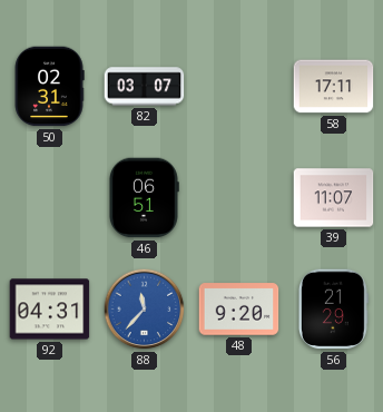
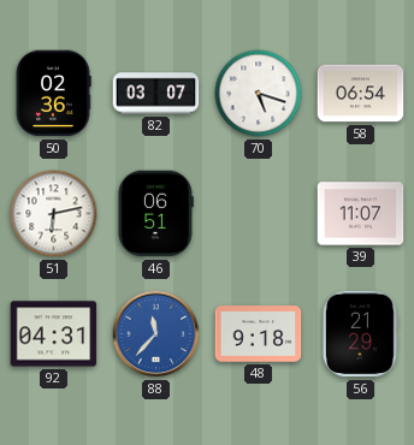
50: 02:31 -> 02:36
70: none -> 5:18
58: 17:11 -> 06:54
51: none -> 6:13
48: 9:20 -> 9:18
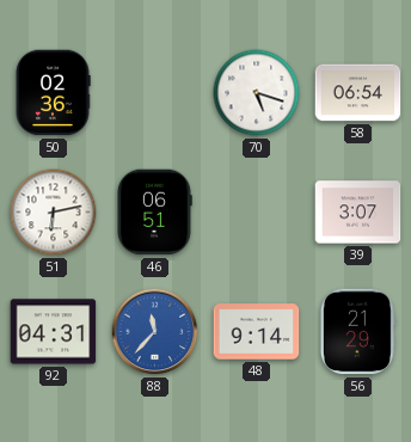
82: 03:07 -> none
39: 11:07 -> 3:07
48: 9:18 -> 9:14
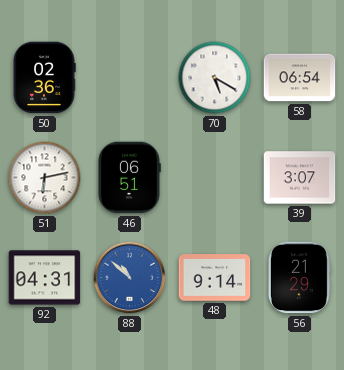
70: 5:18 -> 5:20
88: 11:37 -> 10:52
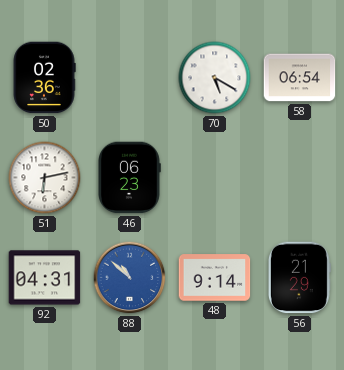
46: 06:51 -> 06:23
39: 3:07 -> none
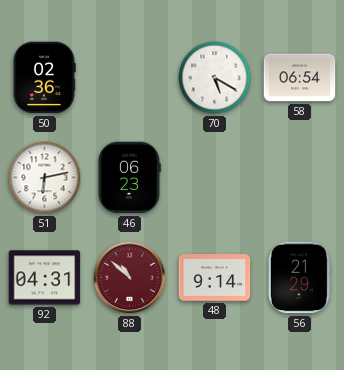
88 dial: blue -> burgundy
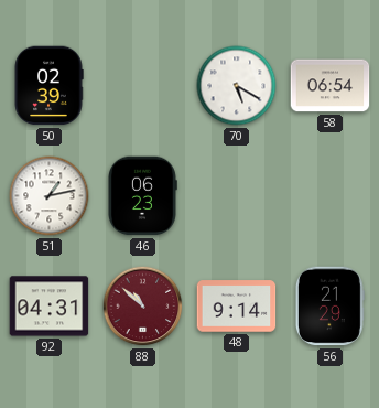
50: 02:36 -> 02:39
51: 6:13 -> 1:13
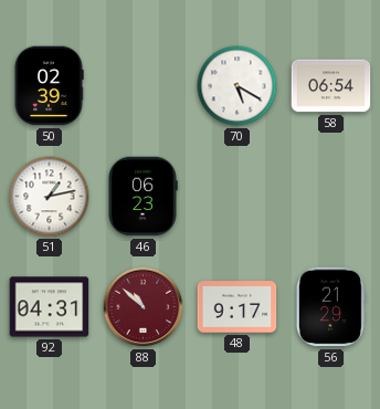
48: 9:14 -> 9:17
